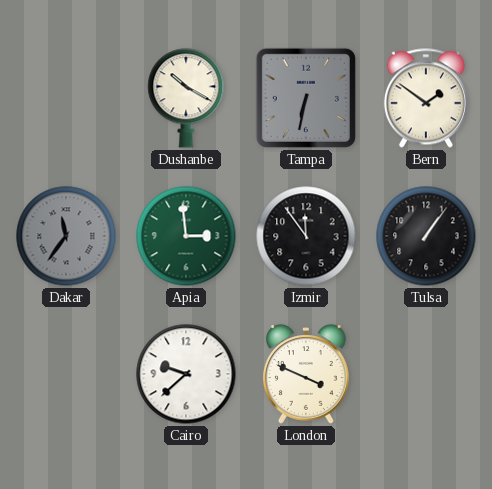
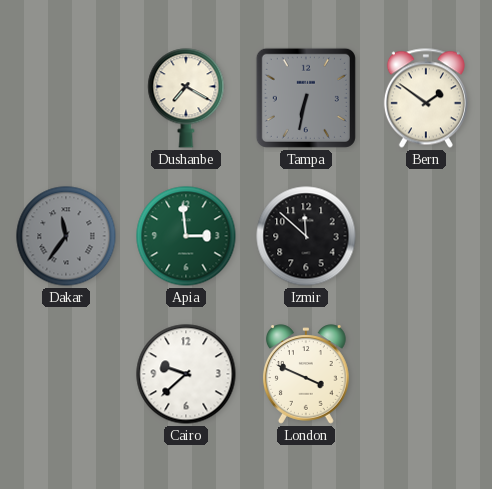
Dushanbe: 10:20 -> 7:20
Izmir: 11:54 -> 11:52
Tulsa: 1:06 -> none
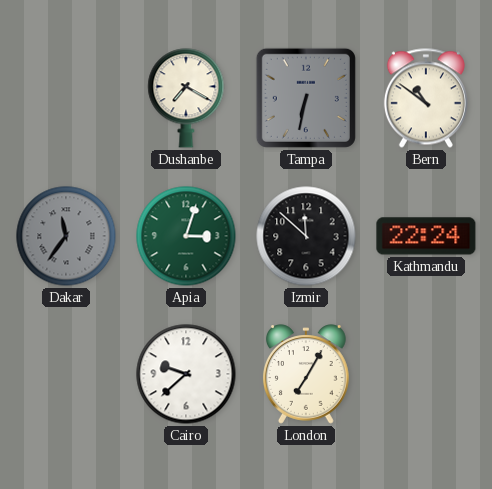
Bern: 1:51 -> 10:51
Apia: 2:59 -> 3:03
Kathmandu: none -> 22:24
London: 3:49 -> 7:05
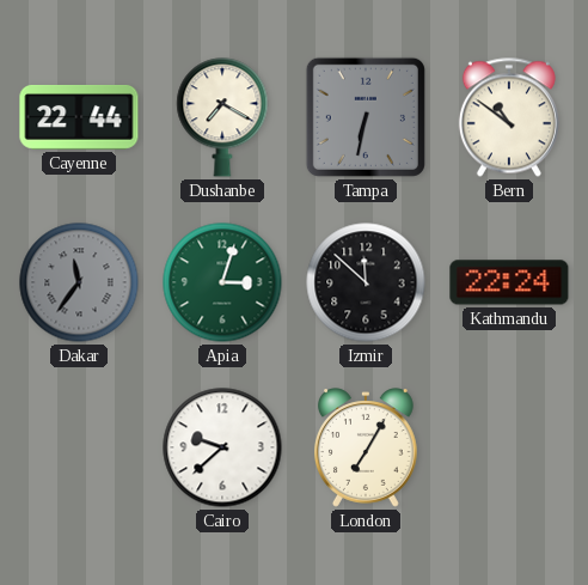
Cayenne: none -> 22:44
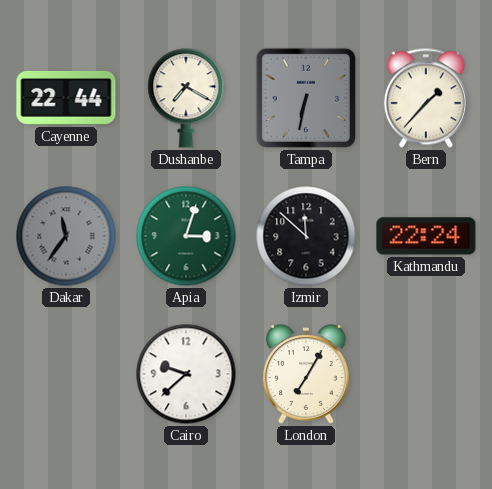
Bern: 10:51 -> 1:37
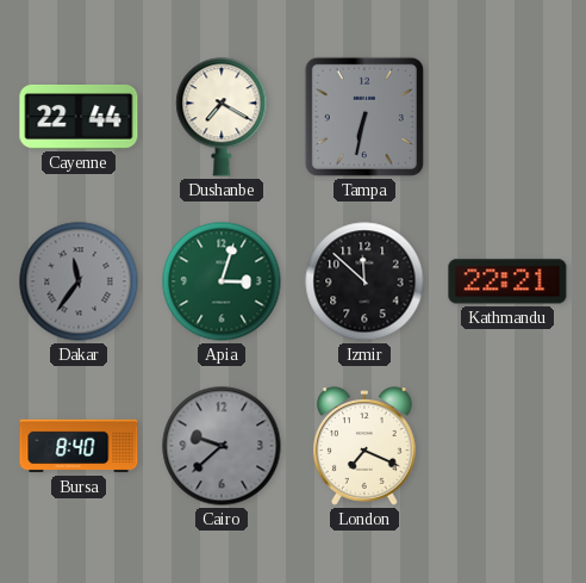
Bern: 1:37 -> none
Kathmandu: 22:24 -> 22:21
Bursa: none -> 8:40
Cairo dial: white -> grey
London: 7:05 -> 7:19
